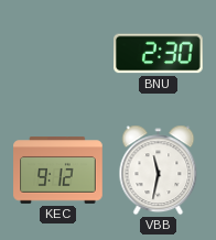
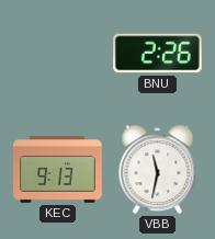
BNU: 2:30 -> 2:26
KEC: 9:12 -> 9:13
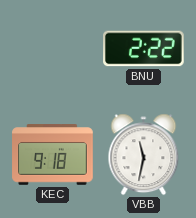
BNU: 2:26 -> 2:22
KEC: 9:13 -> 9:18
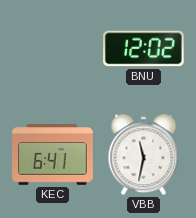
BNU: 2:22 -> 12:02
KEC: 9:18 -> 6:41
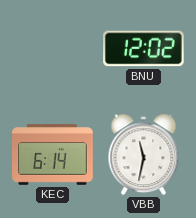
KEC: 6:41 -> 6:14
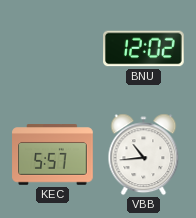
KEC: 6:14 -> 5:57
VBB: 11:32 -> 10:44
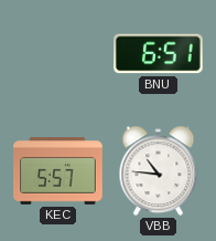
BNU: 12:02 -> 6:51
VBB: 10:44 -> 10:46
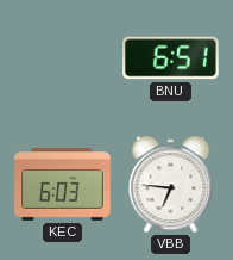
KEC: 5:57 -> 6:03
VBB: 10:46 -> 6:46
